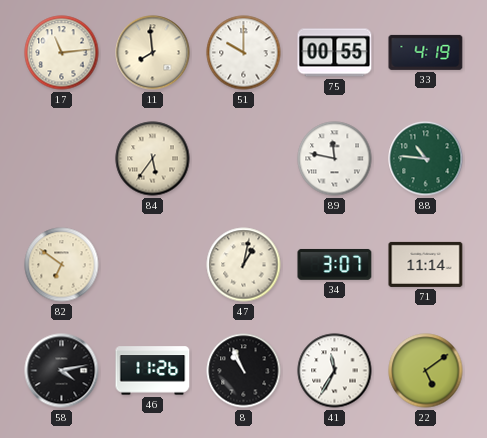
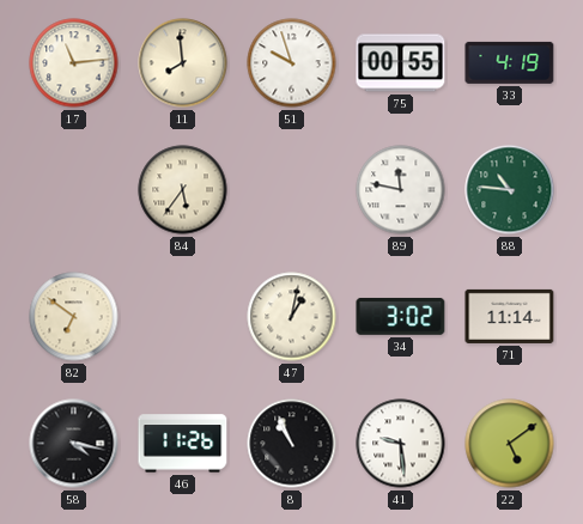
51: 10:00 -> 9:57
34: 3:07 -> 3:02
58: 4:13 -> 4:17
41: 11:35 -> 9:29
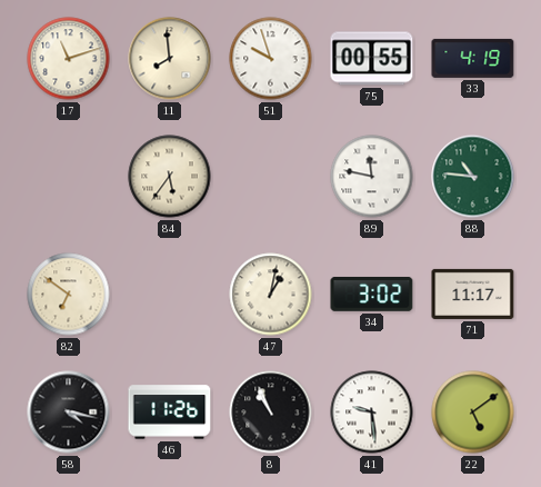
17: 11:14 -> 11:12
71: 11:14 -> 11:17
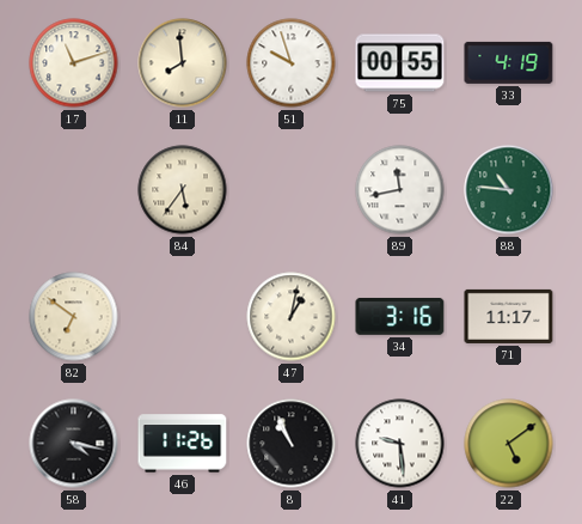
89: 11:47 -> 11:43
34: 3:02 -> 3:16
